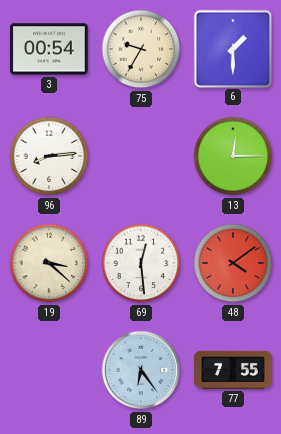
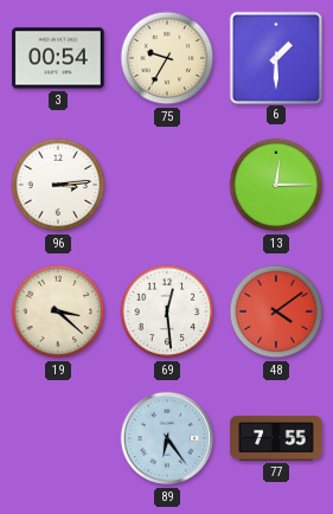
96: 8:14 -> 3:14
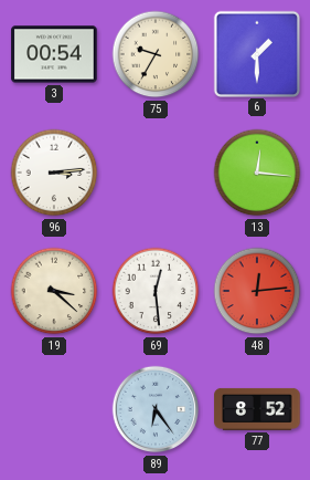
13: 12:15 -> 12:16
48: 4:09 -> 12:14
77: 7:55 -> 8:52
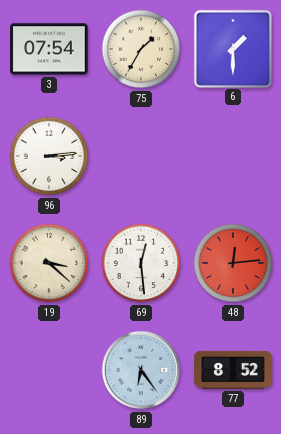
3: 00:54 -> 07:54
75: 9:35 -> 1:35
13: 12:16 -> none
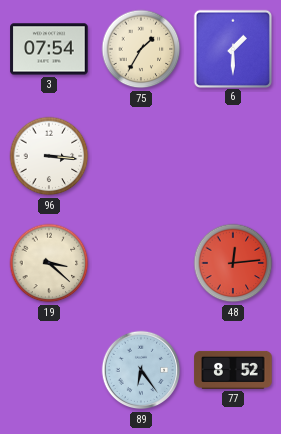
96: 3:14 -> 3:16
69: 12:29 -> none
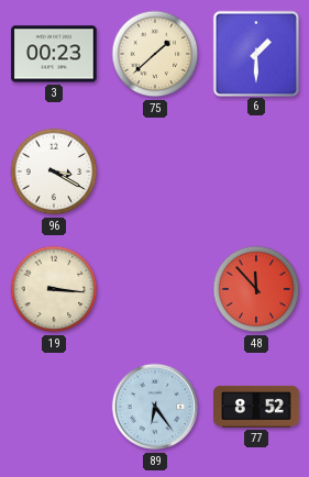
3: 07:54 -> 00:23
75: 1:35 -> 1:38
96: 3:16 -> 3:20
19: 3:22 -> 3:16
48: 12:14 -> 11:53
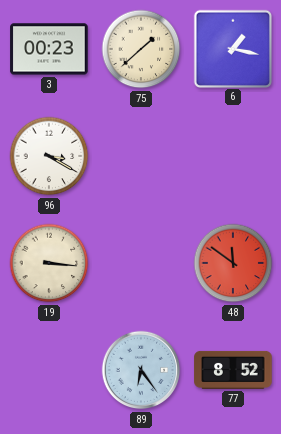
6: 1:30 -> 1:17
48: 11:53 -> 11:51
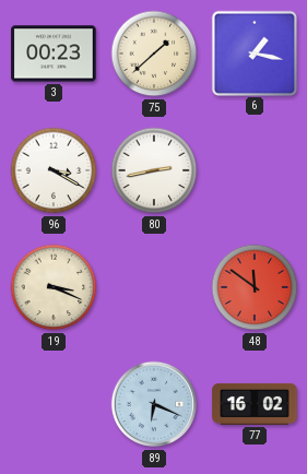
80: none -> 2:43
19: 3:16 -> 3:19
89: 6:24 -> 6:19
77: 8:52 -> 16:02
